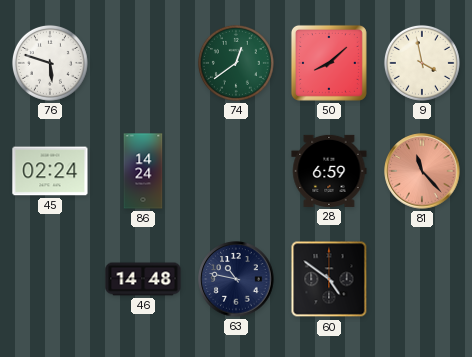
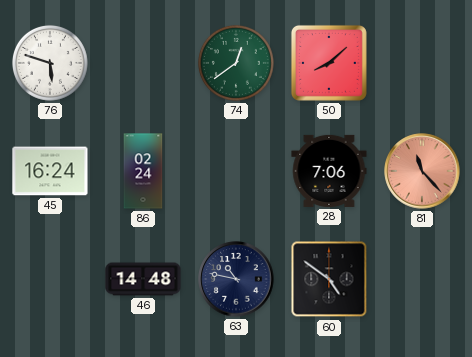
9: 3:58 -> none
45: 02:24 -> 16:24
86: 14:24 -> 02:24
28: 6:59 -> 7:06
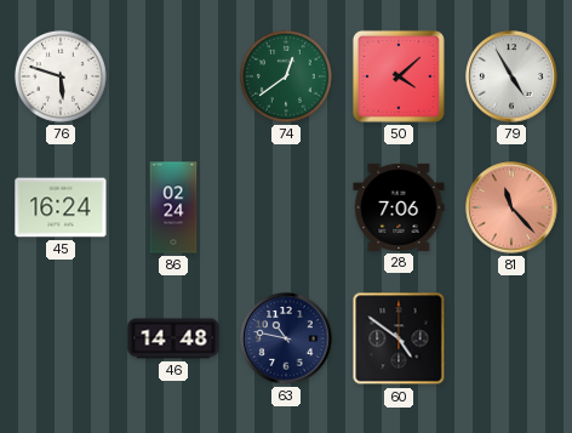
50: 8:08 -> 4:08
79: none -> 4:55
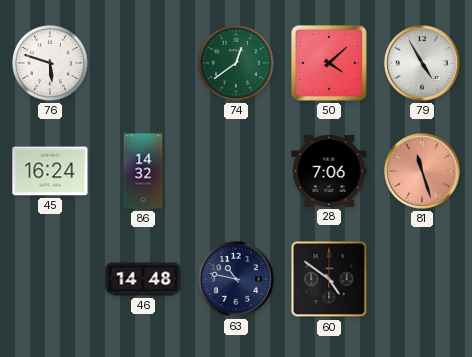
86: 02:24 -> 14:32
81: 11:23 -> 11:27
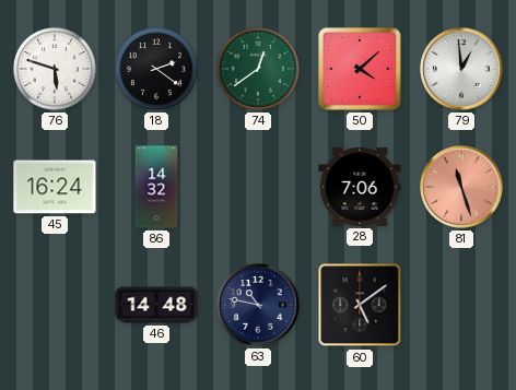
18: none -> 2:21
79: 4:55 -> 12:59
60: 4:51 -> 5:09
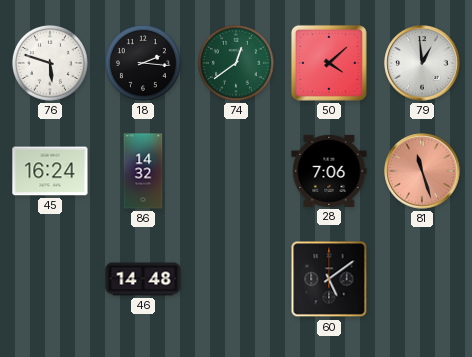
18: 2:21 -> 2:16
63: 10:47 -> none
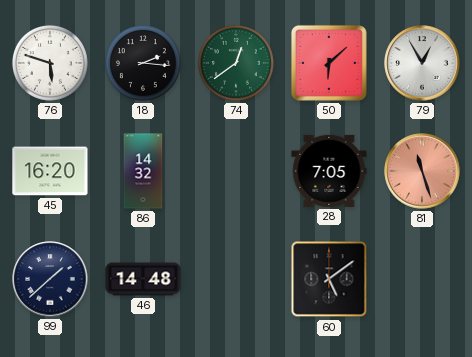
50: 4:08 -> 6:08
79: 12:59 -> 12:55
45: 16:24 -> 16:20
28: 7:06 -> 7:05
99: none -> 1:38
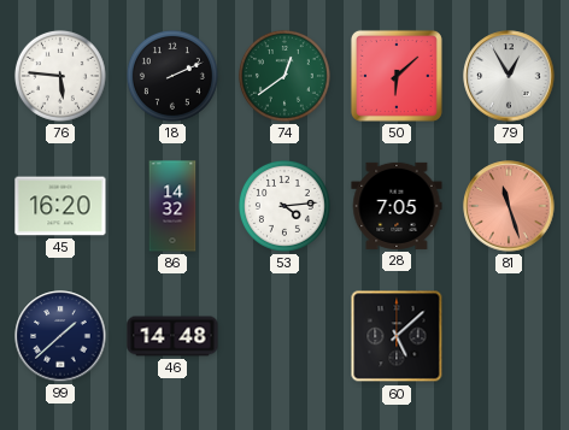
76: 5:48 -> 5:46
18: 2:16 -> 2:11
53: none -> 4:14
60: 5:09 -> 5:08
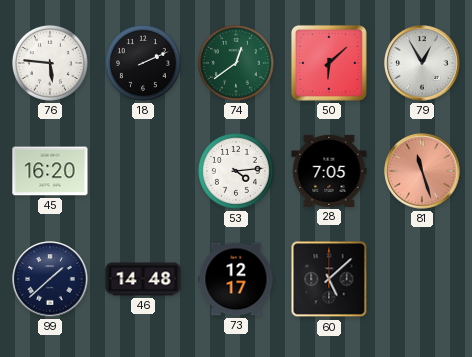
86: 14:32 -> none
73: none -> 12:17
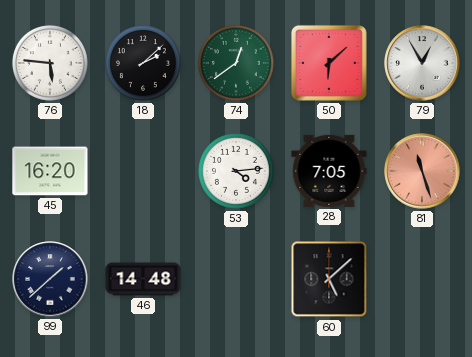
18: 2:11 -> 2:08
73: 12:17 -> none
